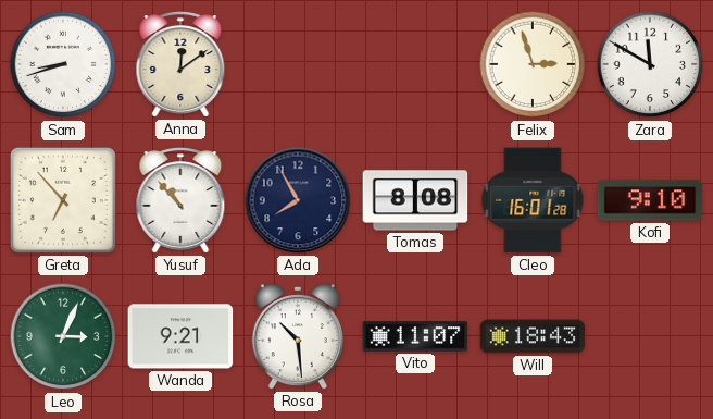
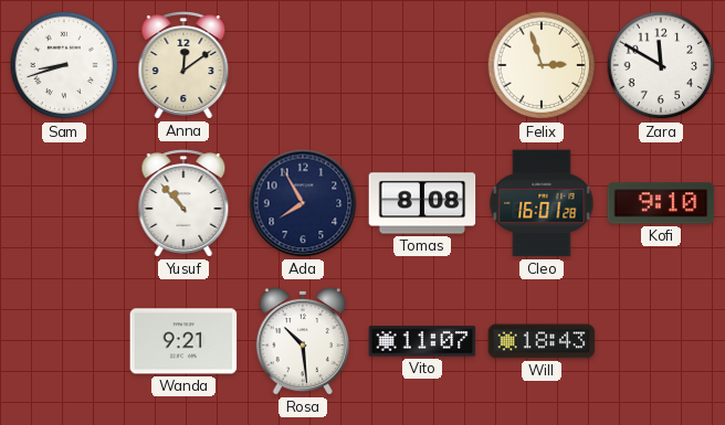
Greta: 6:53 -> none
Leo: 3:04 -> none
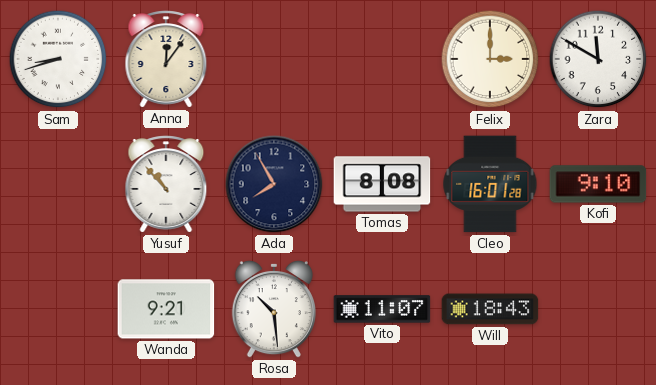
Anna: 12:09 -> 12:06
Felix: 2:57 -> 3:00
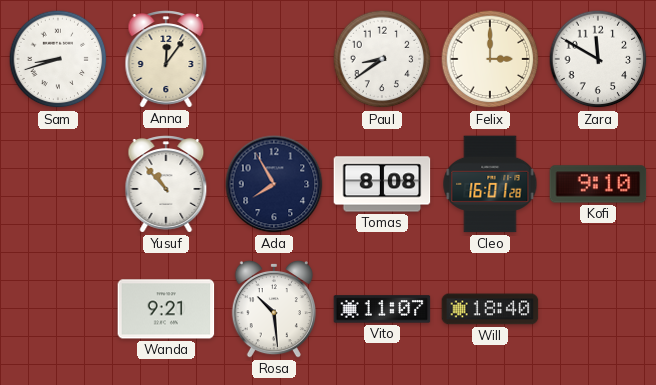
Paul: none -> 8:39
Will: 18:43 -> 18:40
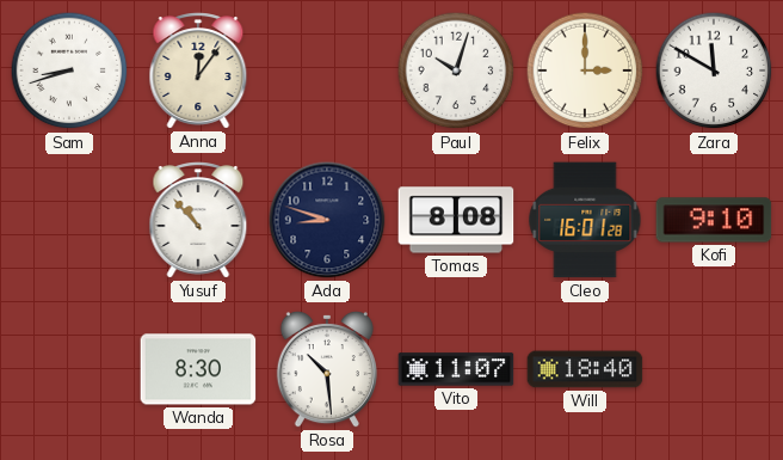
Paul: 8:39 -> 10:03
Ada: 7:55 -> 8:48
Wanda: 9:21 -> 8:30
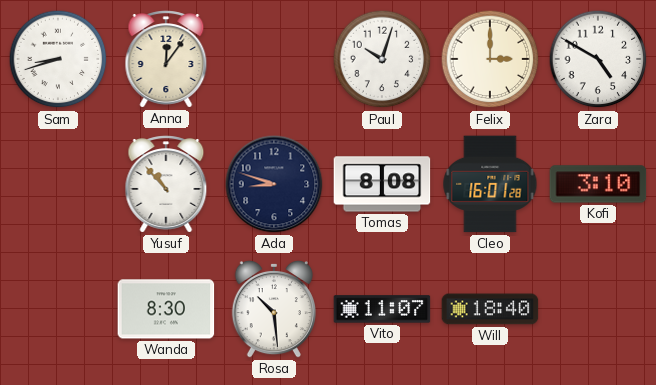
Zara: 11:50 -> 4:50
Kofi: 9:10 -> 3:10
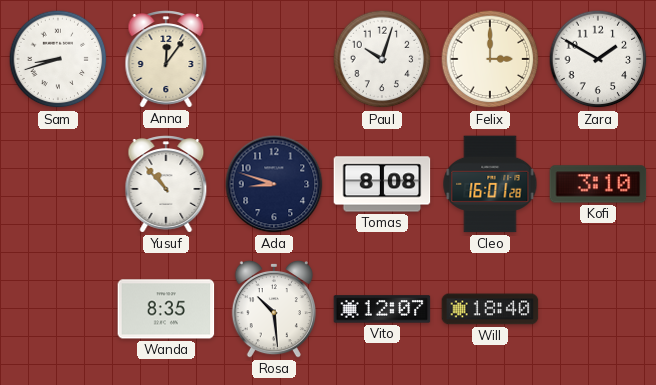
Zara: 4:50 -> 1:50
Wanda: 8:30 -> 8:35
Vito: 11:07 -> 12:07
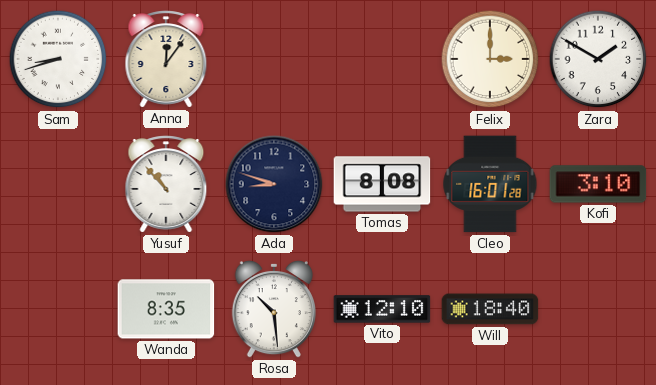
Paul: 10:03 -> none
Vito: 12:07 -> 12:10
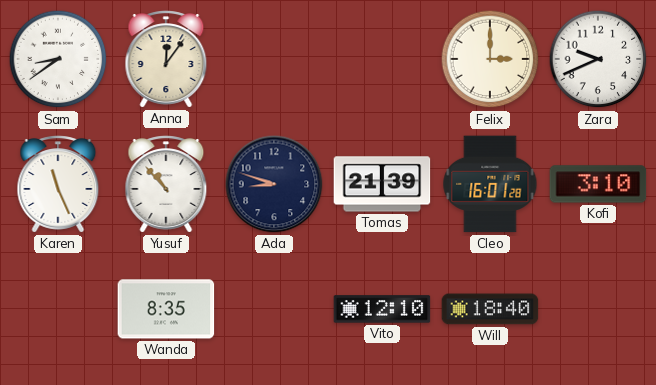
Sam: 8:42 -> 8:39
Zara: 1:50 -> 9:41
Karen: none -> 11:26
Tomas: 8:08 -> 21:39
Rosa: 10:29 -> none
